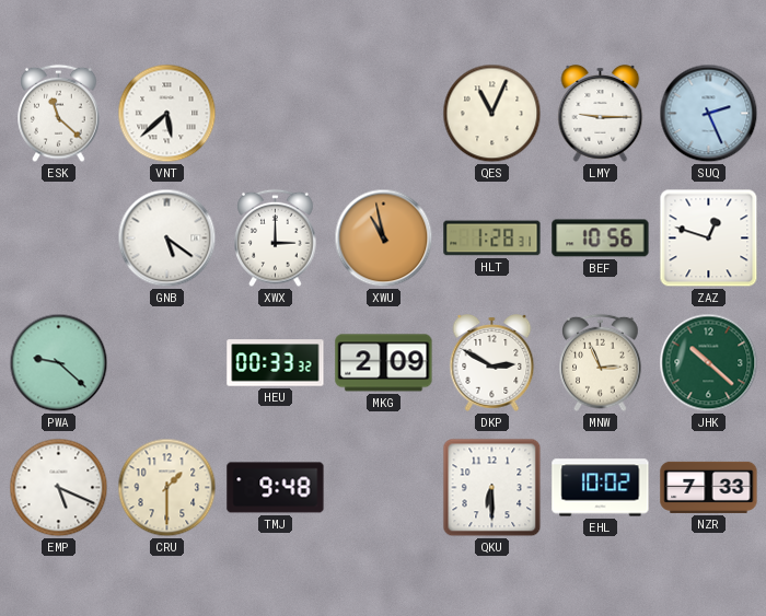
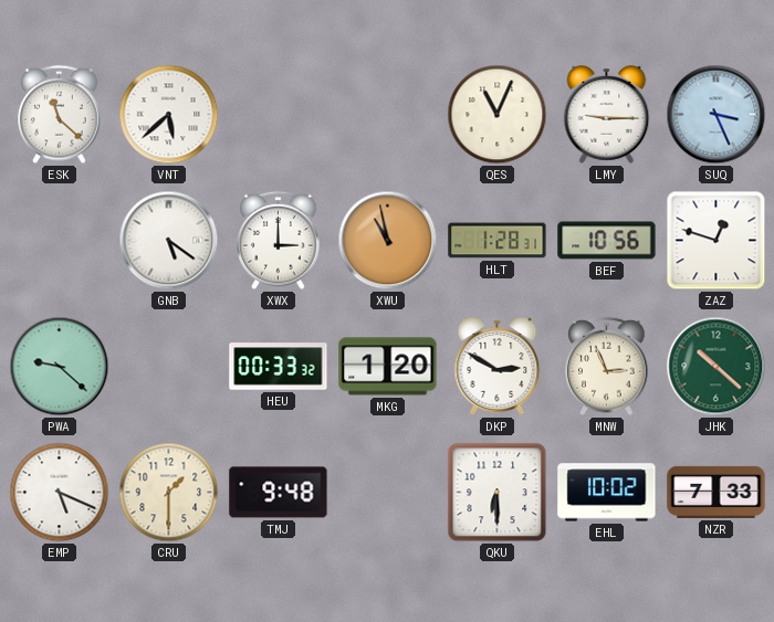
SUQ: 2:26 -> 3:26
MKG: 2:09 -> 1:20
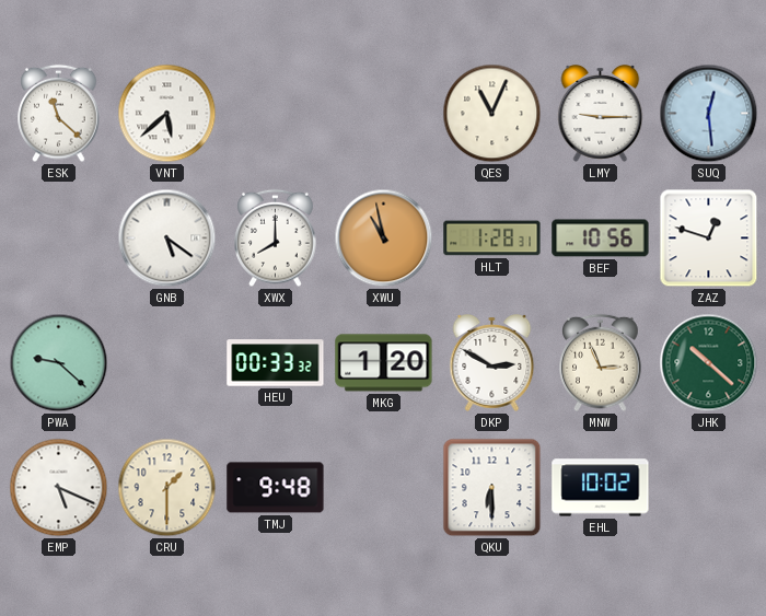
SUQ: 3:26 -> 12:29
XWX: 3:00 -> 8:00
NZR: 7:33 -> none
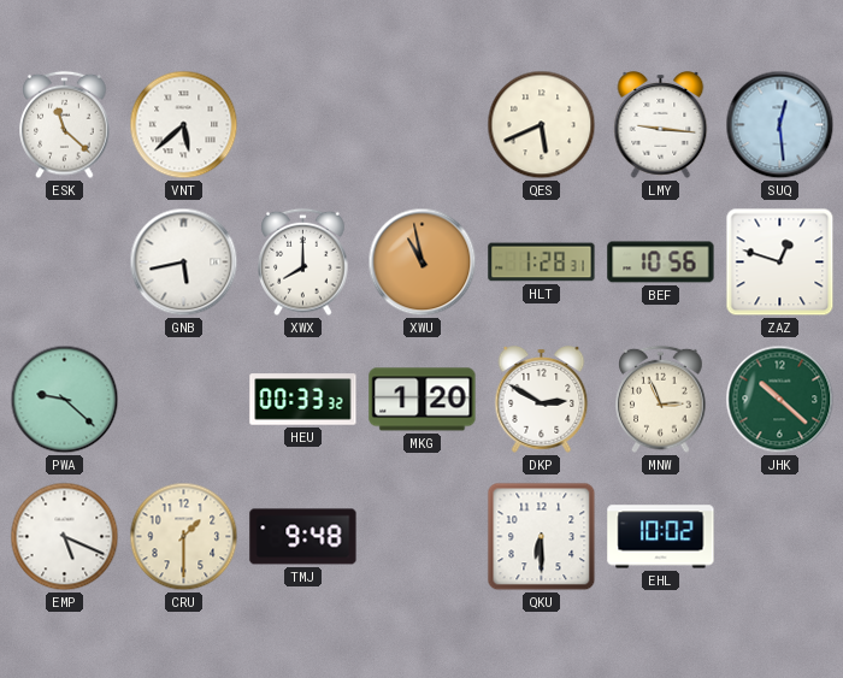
QES: 11:04 -> 5:41
LMY: 9:15 -> 9:16
GNB: 5:21 -> 5:43
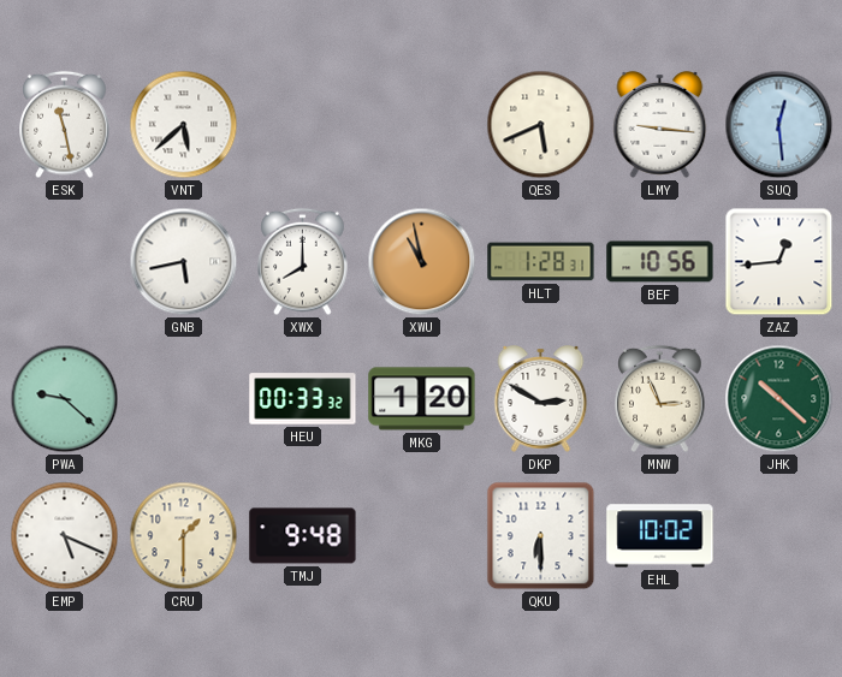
ESK: 11:22 -> 11:28
ZAZ: 12:48 -> 12:44
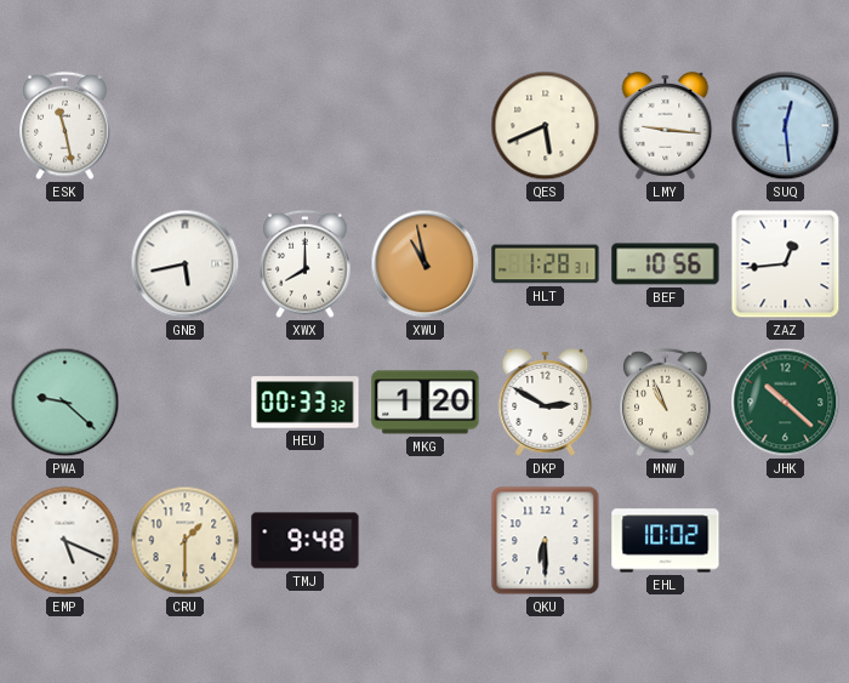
VNT: 5:38 -> none
MNW: 2:56 -> 10:56
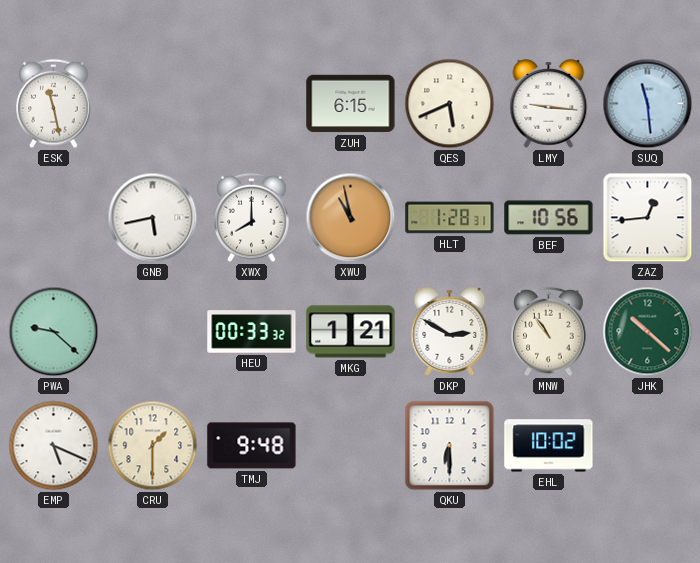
ZUH: none -> 6:15
SUQ: 12:29 -> 11:29
MKG: 1:20 -> 1:21
MNW: 10:56 -> 10:54
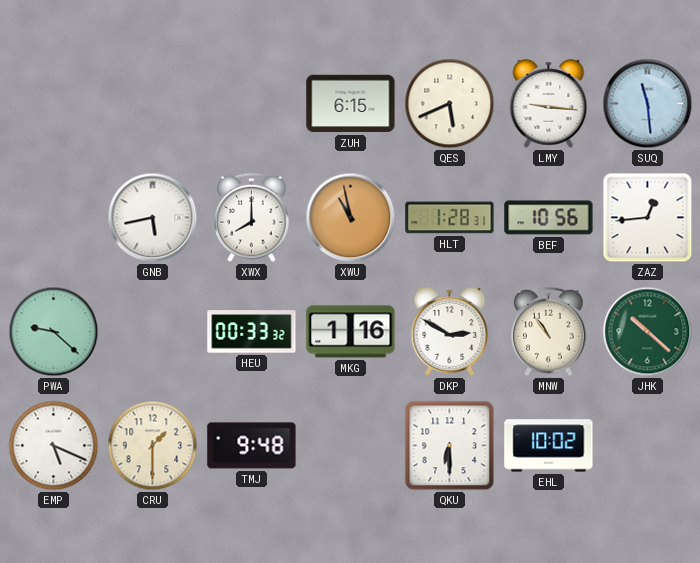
ESK: 11:28 -> none
MKG: 1:21 -> 1:16
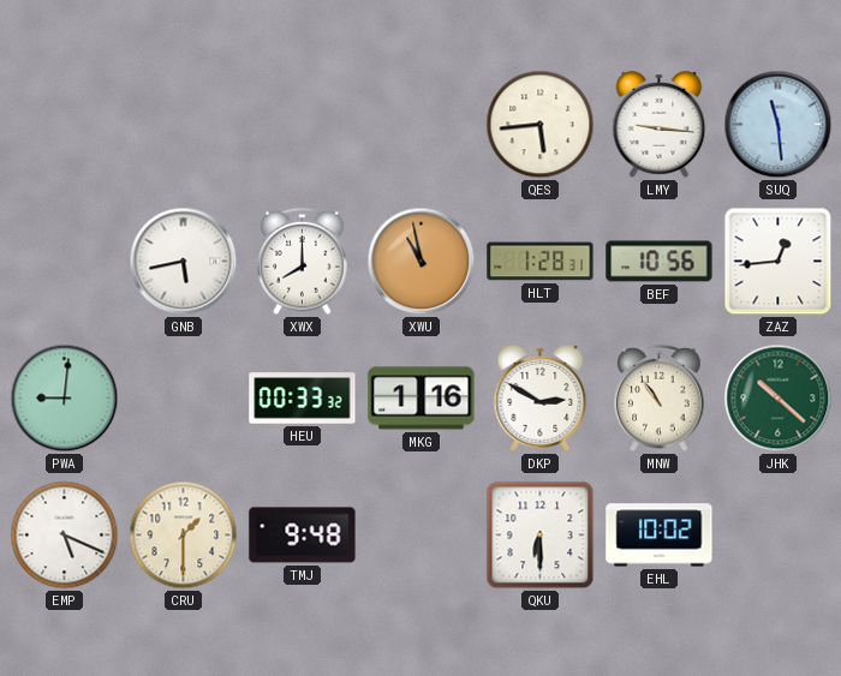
ZUH: 6:15 -> none
QES: 5:41 -> 5:44
PWA: 9:22 -> 9:01
